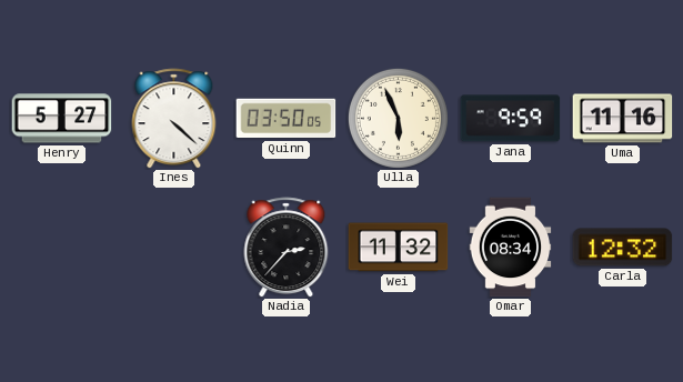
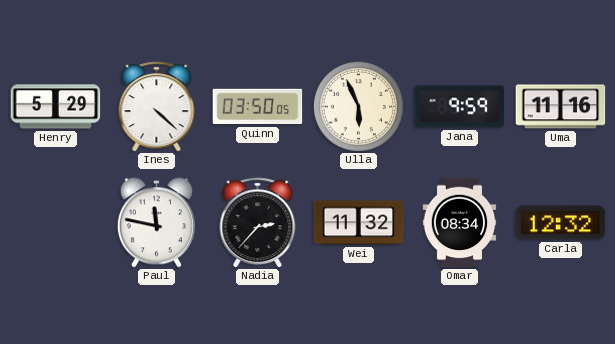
Henry: 5:27 -> 5:29
Paul: none -> 11:47
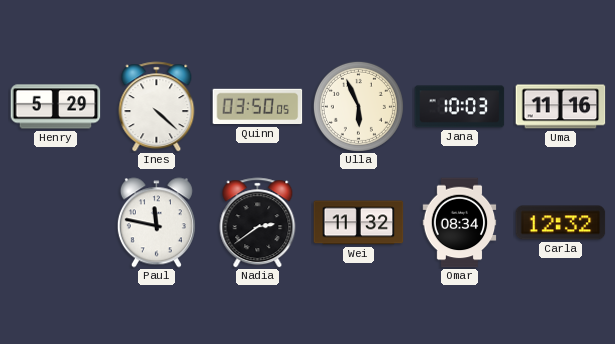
Jana: 9:59 -> 10:03
Nadia: 2:37 -> 2:39
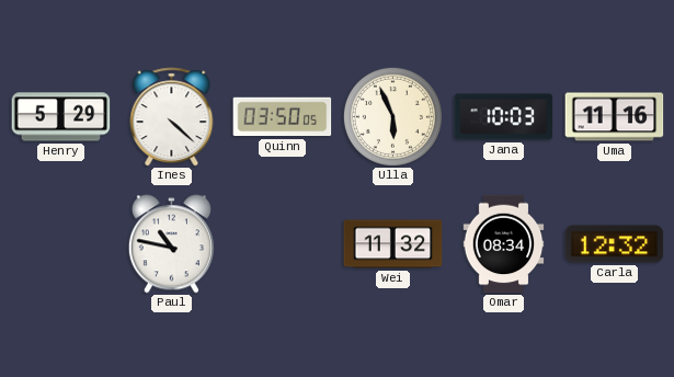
Paul: 11:47 -> 10:47
Nadia: 2:39 -> none
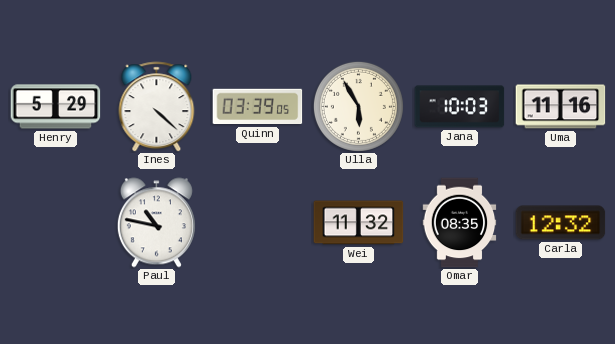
Quinn: 03:50 -> 03:39
Ulla: 5:56 -> 5:55
Omar: 08:34 -> 08:35
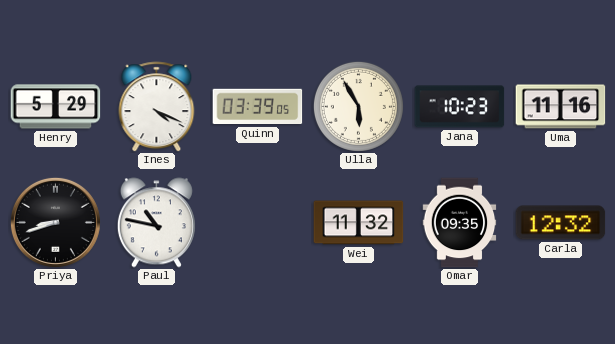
Ines: 4:22 -> 4:19
Jana: 10:03 -> 10:23
Priya: none -> 8:42
Omar: 08:35 -> 09:35
